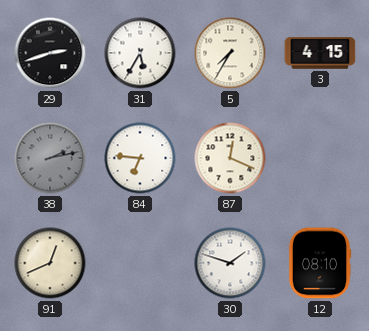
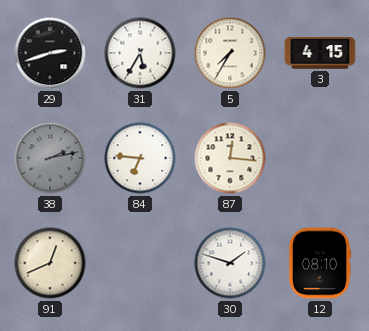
87: 12:19 -> 12:16
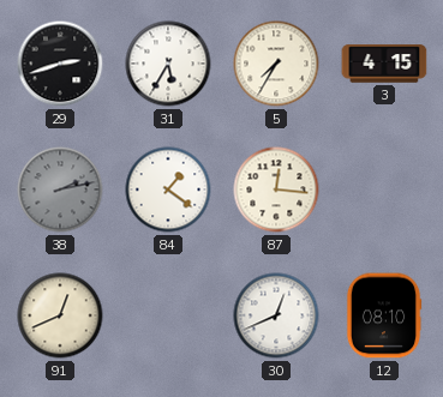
84: 6:46 -> 1:21
30: 1:48 -> 12:41
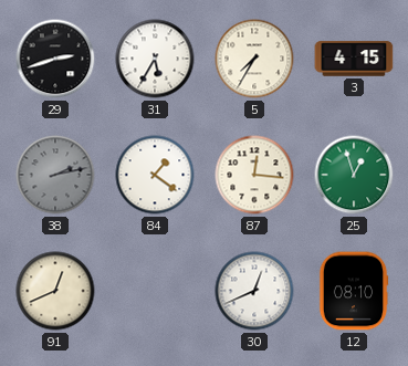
25: none -> 12:57
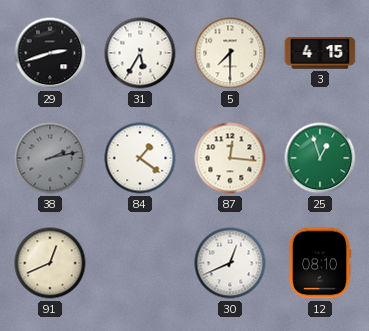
5: 7:35 -> 7:30
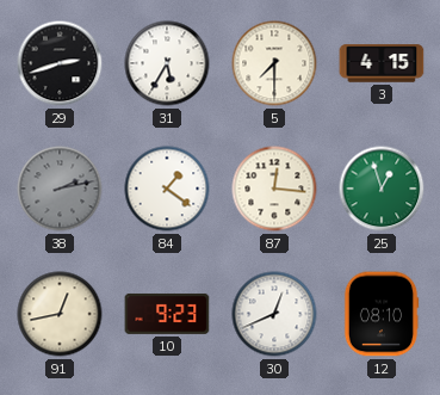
91: 12:41 -> 12:43
10: none -> 9:23
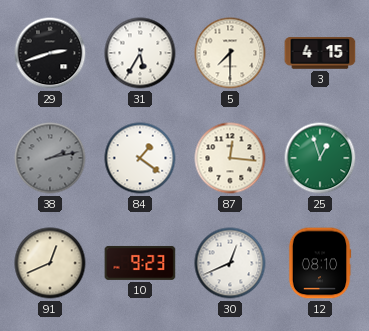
91: 12:43 -> 12:41
